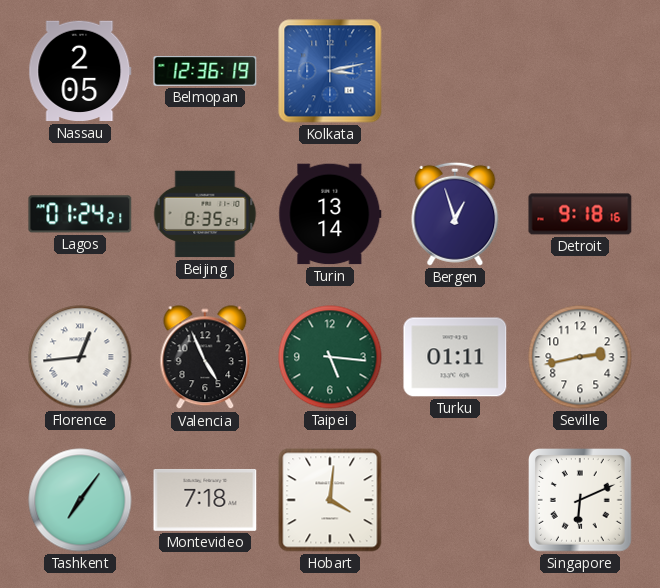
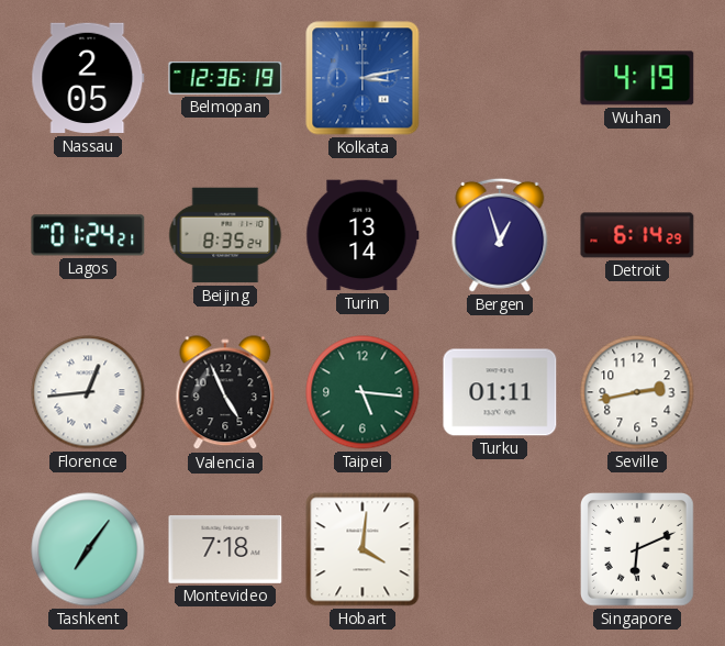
Wuhan: none -> 4:19
Detroit: 9:18 -> 6:14
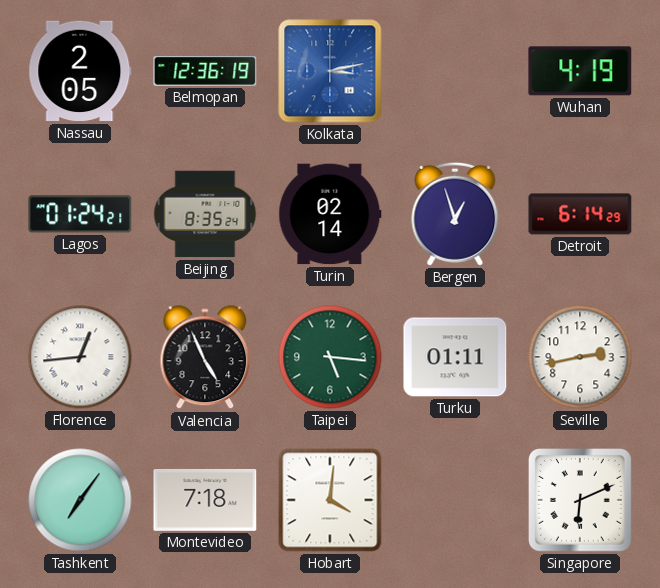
Turin: 13:14 -> 02:14
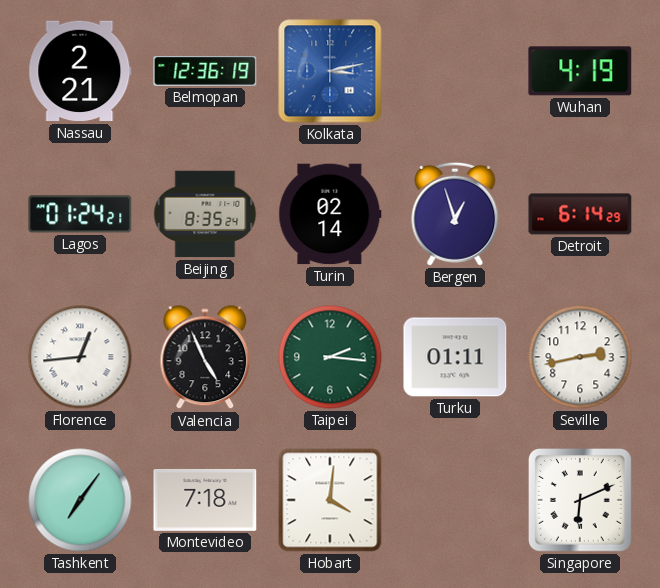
Nassau: 2:05 -> 2:21
Taipei: 5:16 -> 2:16
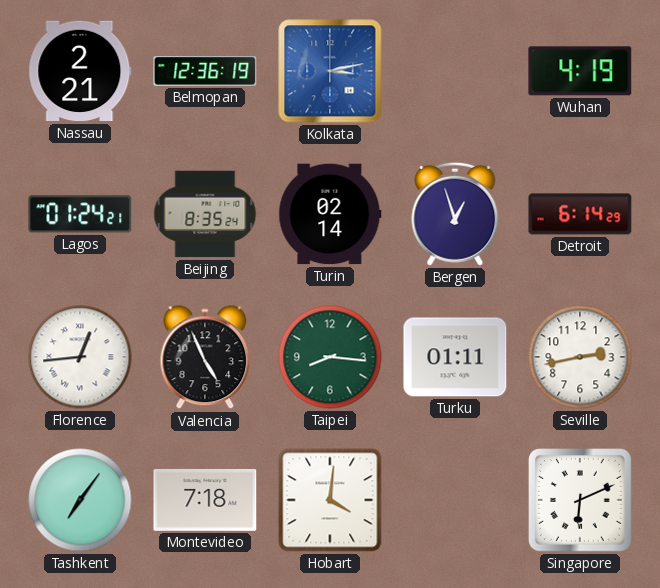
Taipei: 2:16 -> 8:16
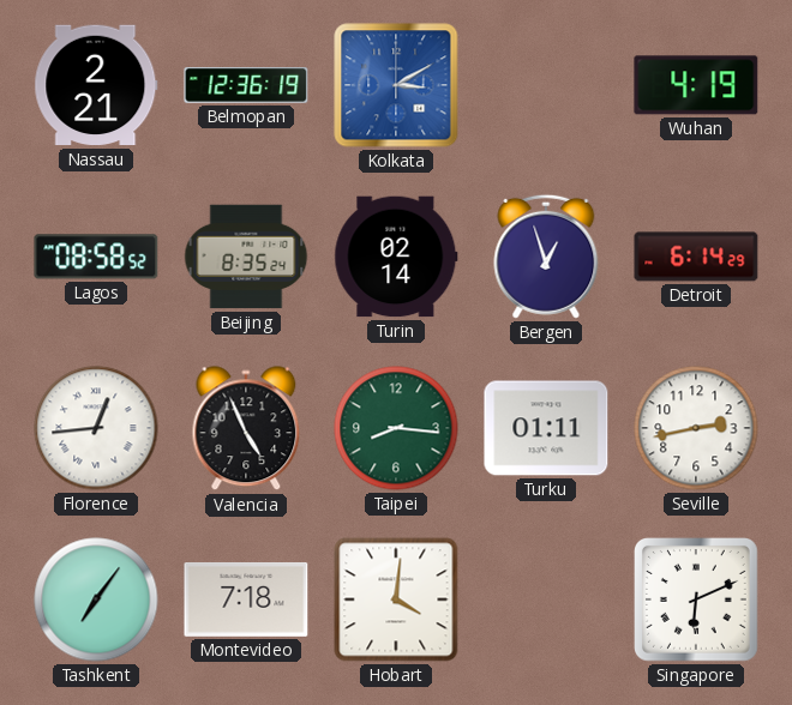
Kolkata: 3:13 -> 3:10
Lagos: 01:24 -> 08:58
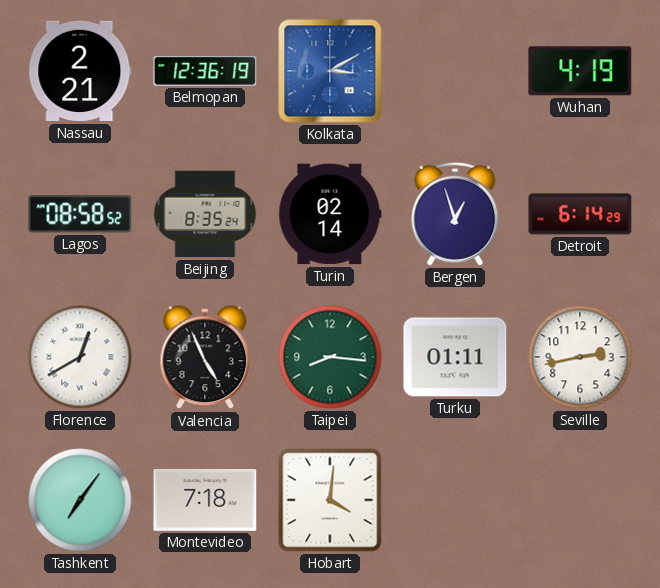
Florence: 12:44 -> 12:40
Singapore: 6:11 -> none
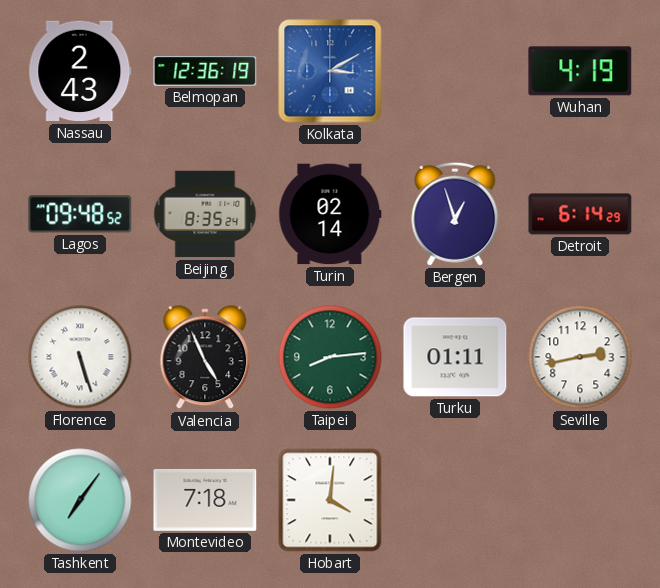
Nassau: 2:21 -> 2:43
Lagos: 08:58 -> 09:48
Florence: 12:40 -> 5:27
Taipei: 8:16 -> 8:14
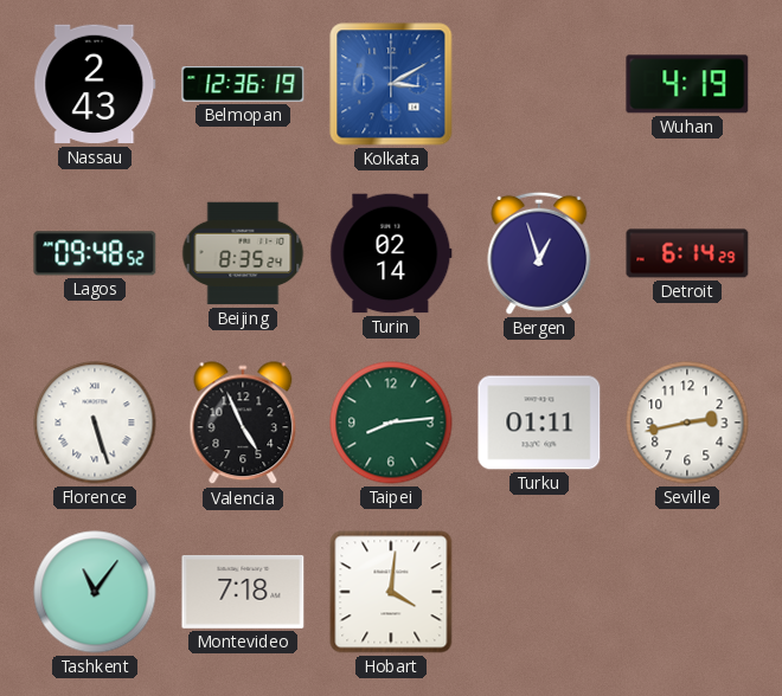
Tashkent: 7:06 -> 11:06
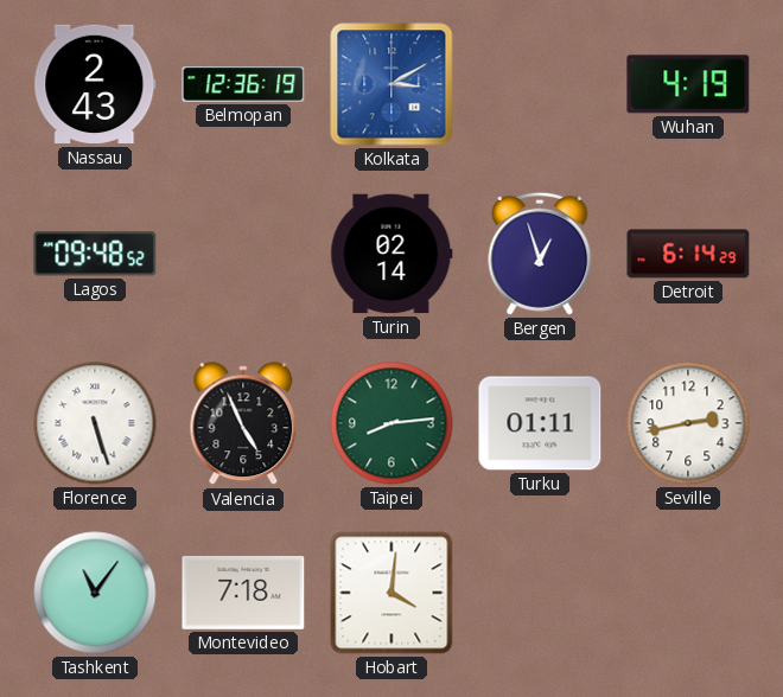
Beijing: 8:35 -> none
